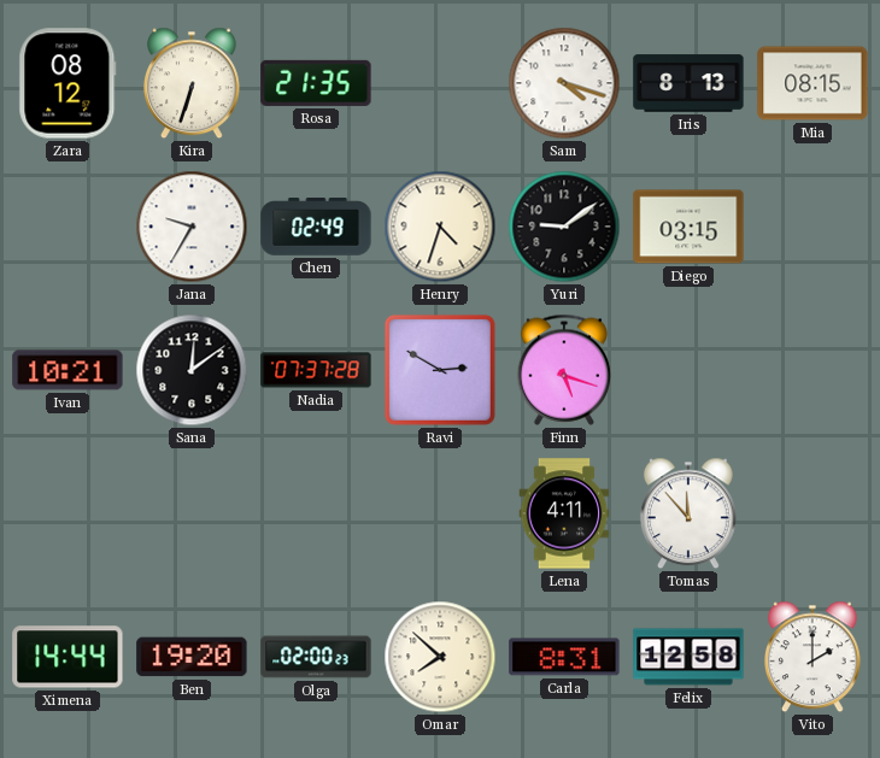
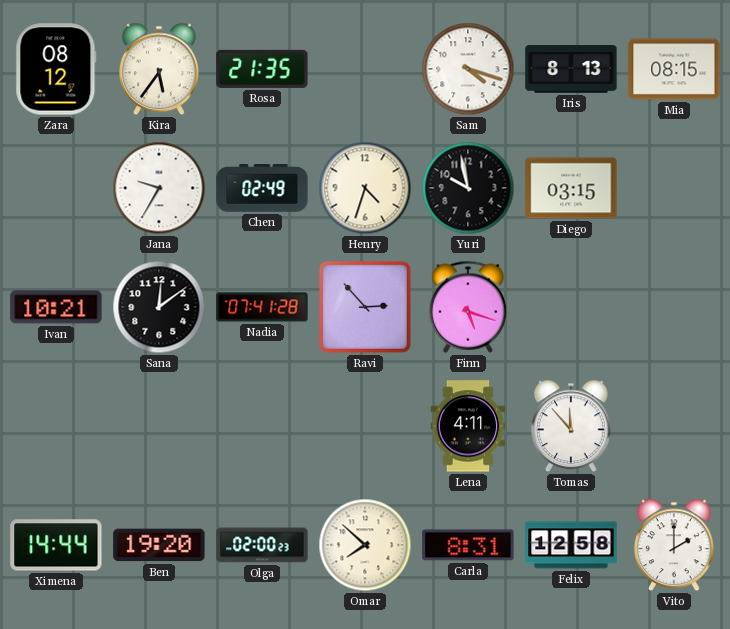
Kira: 6:33 -> 5:36
Yuri: 9:09 -> 9:58
Nadia: 07:37 -> 07:41
Ravi: 2:50 -> 2:53
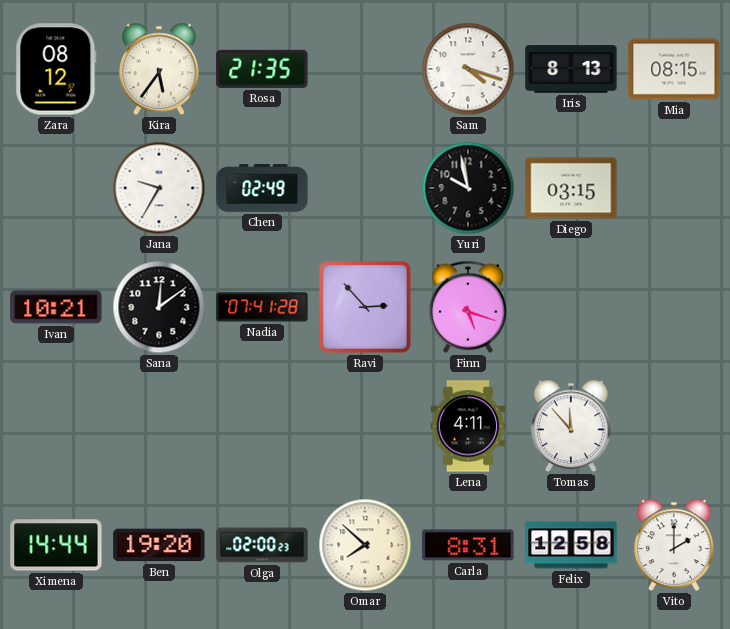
Henry: 4:33 -> none
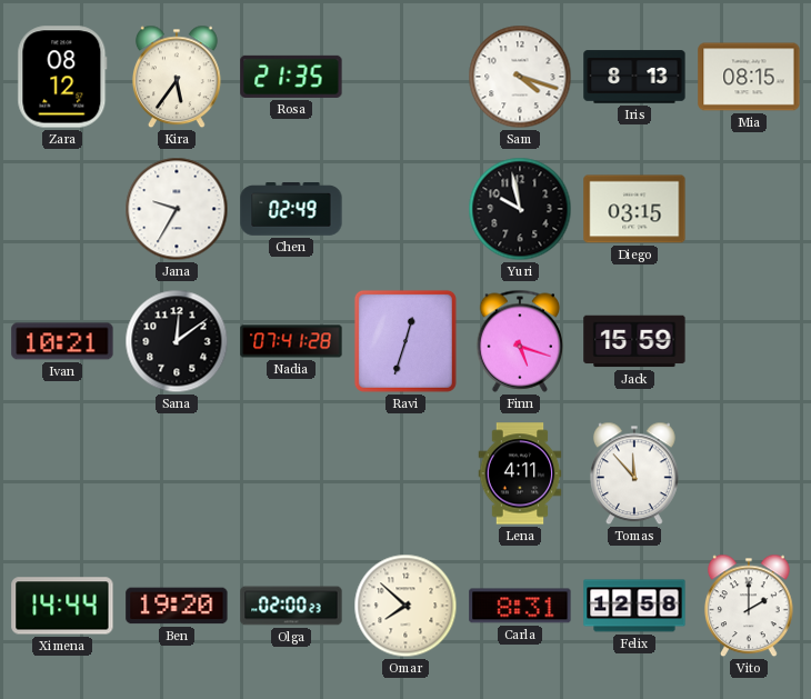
Ravi: 2:53 -> 12:33
Jack: none -> 15:59
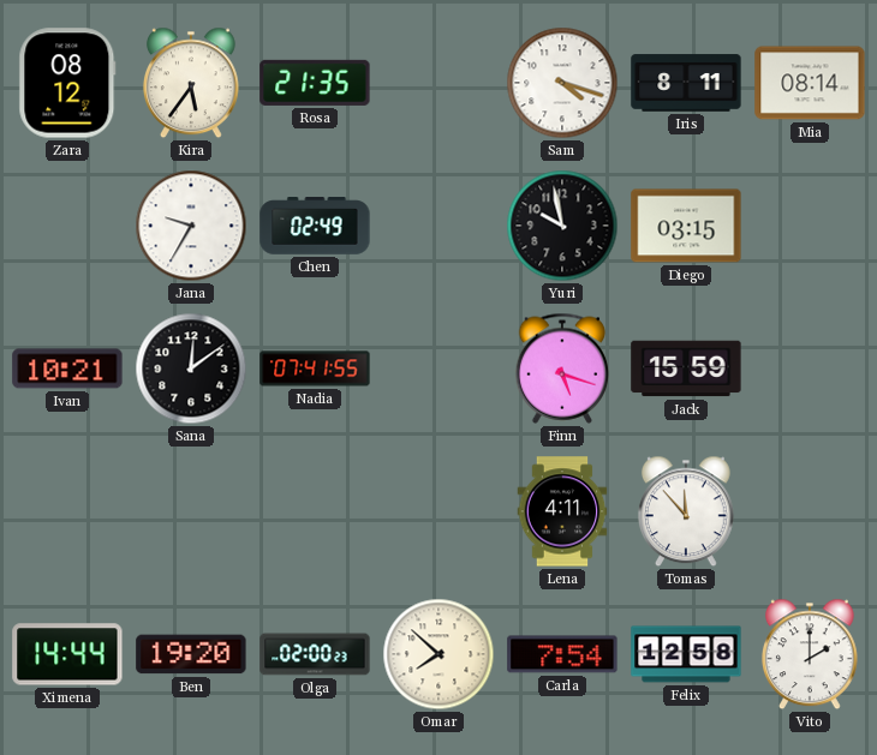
Iris: 8:13 -> 8:11
Mia: 08:15 -> 08:14
Nadia: 07:41:28 -> 07:41:55
Ravi: 12:33 -> none
Carla: 8:31 -> 7:54
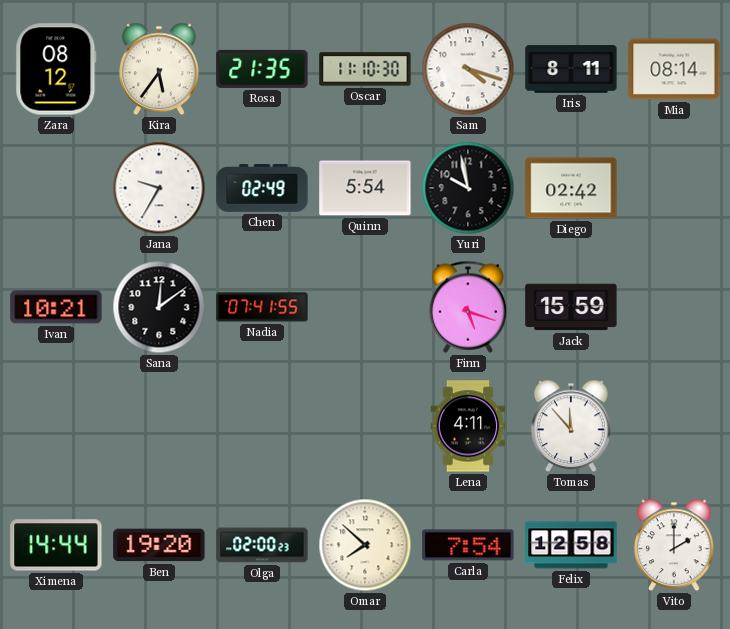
Oscar: none -> 11:10
Quinn: none -> 5:54
Diego: 03:15 -> 02:42
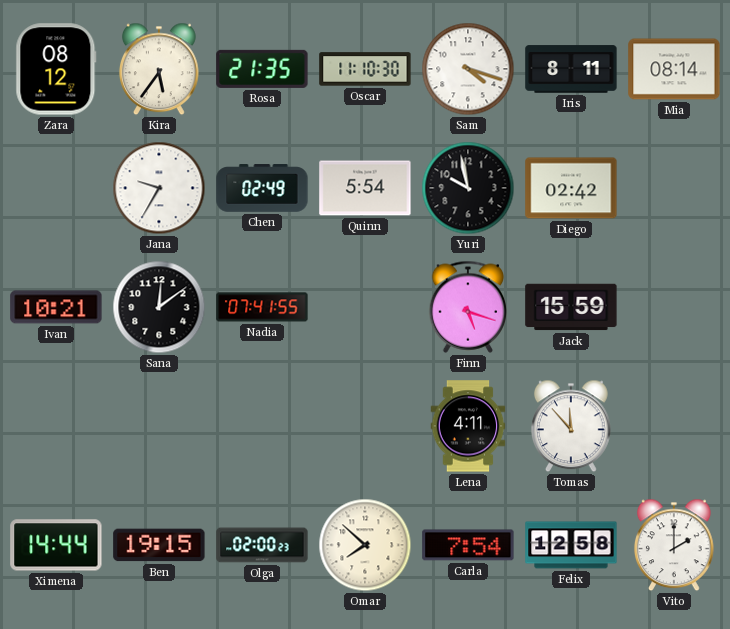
Ben: 19:20 -> 19:15
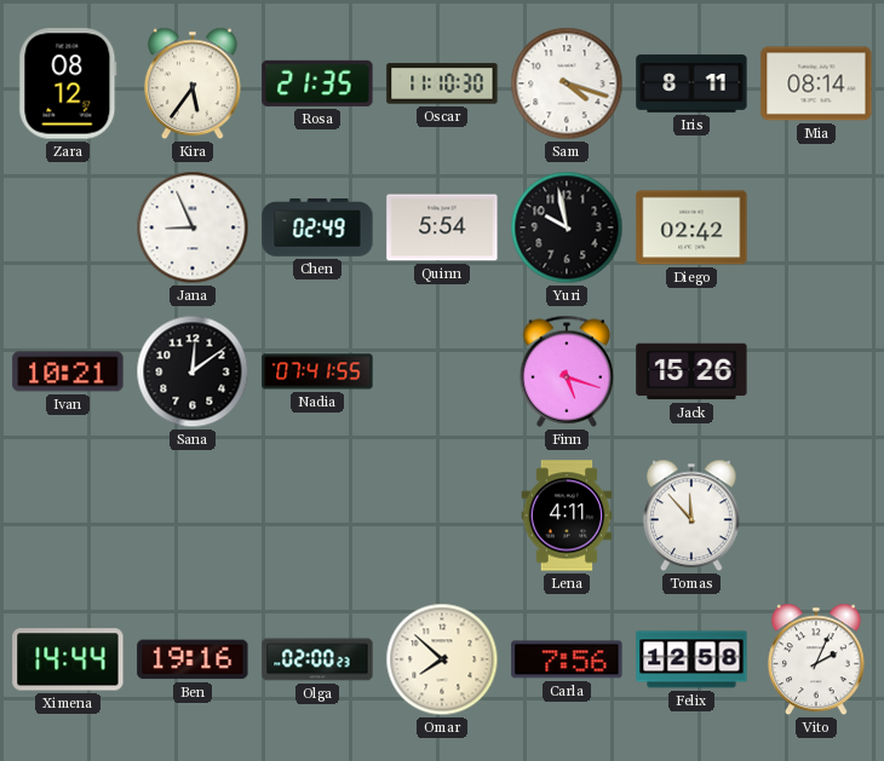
Jana: 9:35 -> 8:56
Jack: 15:59 -> 15:26
Ben: 19:15 -> 19:16
Carla: 7:54 -> 7:56
Vito: 2:00 -> 2:04
